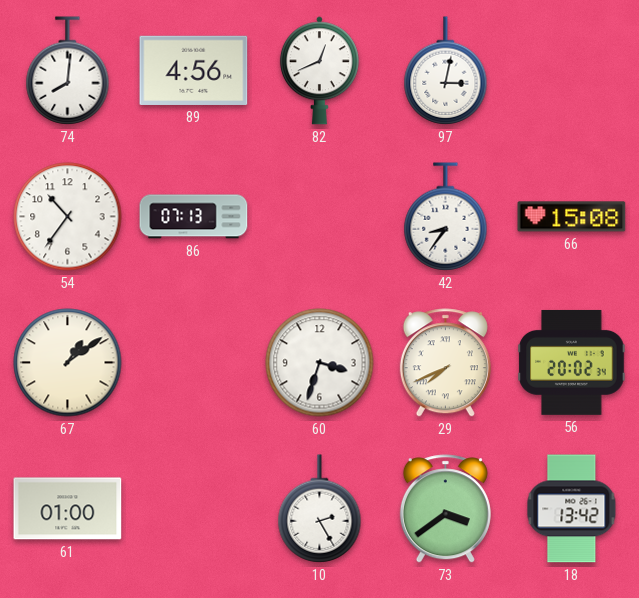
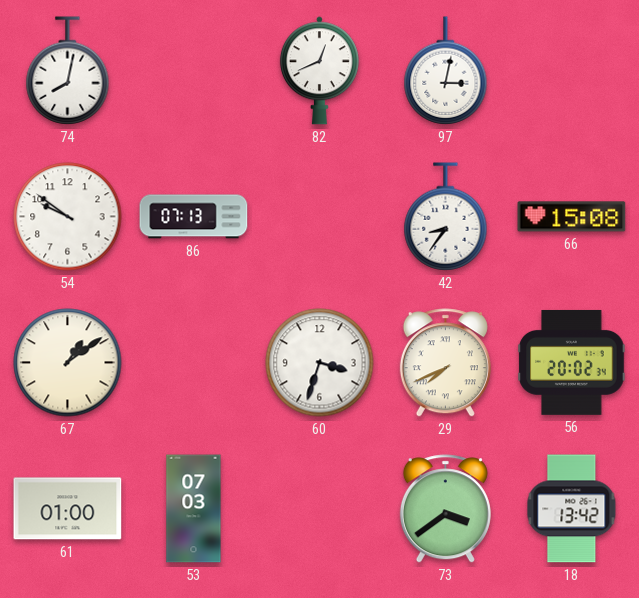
74: 8:01 -> 8:02
89: 4:56 -> none
54: 10:36 -> 9:51
53: none -> 07:03
10: 2:25 -> none
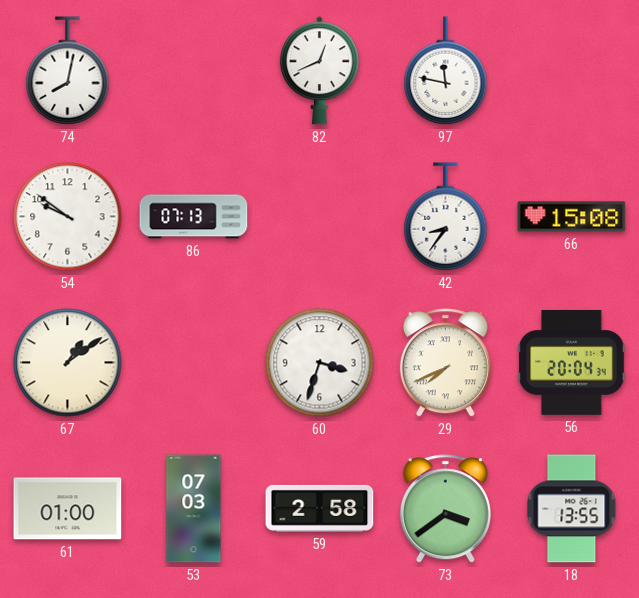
97: 3:02 -> 11:47
56: 20:02 -> 20:04
59: none -> 2:58
18: 13:42 -> 13:55
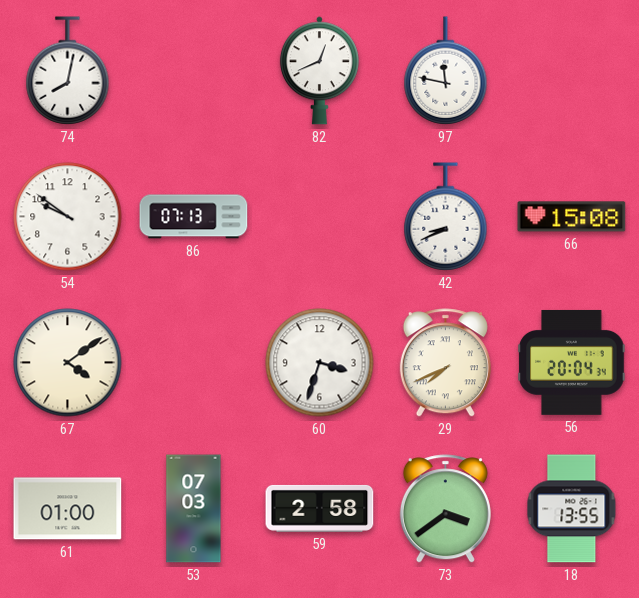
42: 8:36 -> 8:41
67: 1:09 -> 4:09
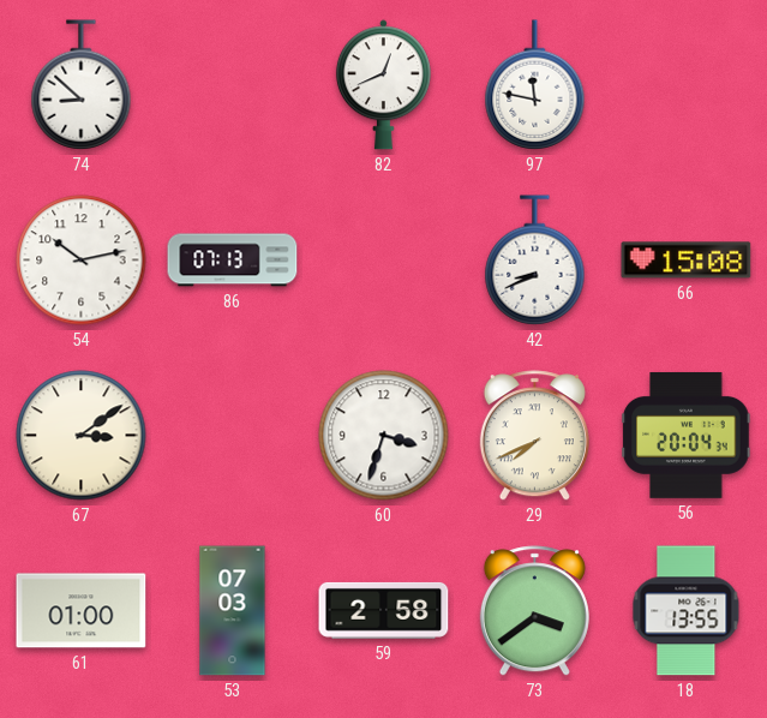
74: 8:02 -> 8:52
54: 9:51 -> 10:13
67: 4:09 -> 3:09
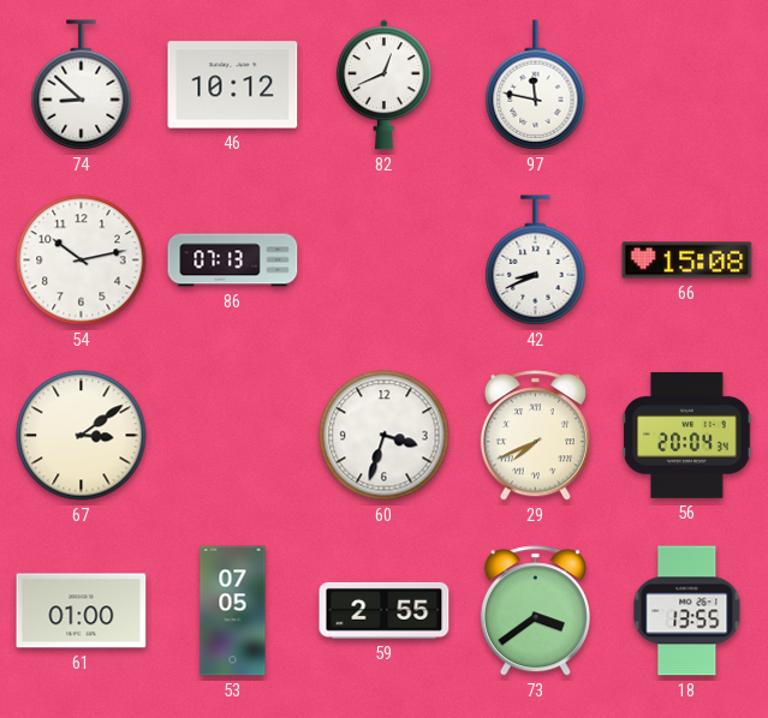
46: none -> 10:12
53: 07:03 -> 07:05
59: 2:58 -> 2:55
